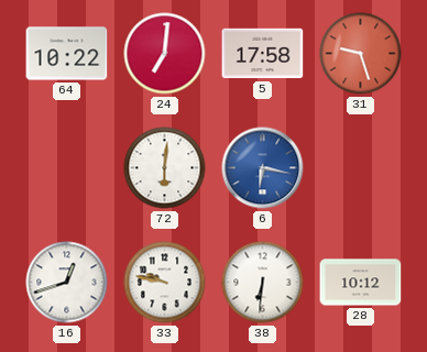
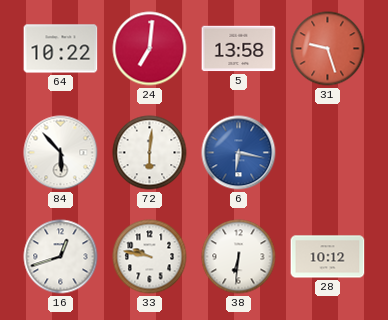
5: 17:58 -> 13:58
84: none -> 5:53
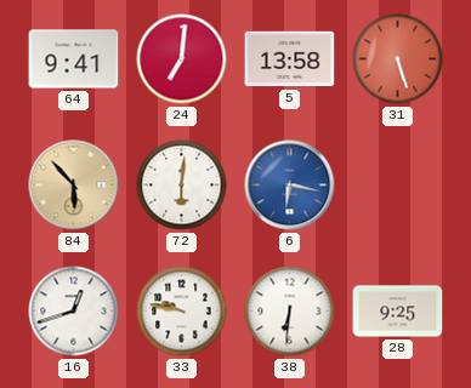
64: 10:22 -> 9:41
31: 9:27 -> 5:27
84 dial: white -> champagne
28: 10:12 -> 9:25
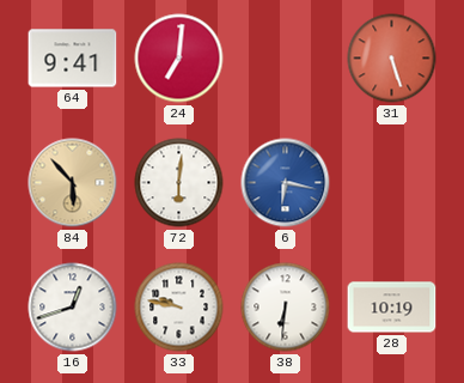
5: 13:58 -> none
28: 9:25 -> 10:19
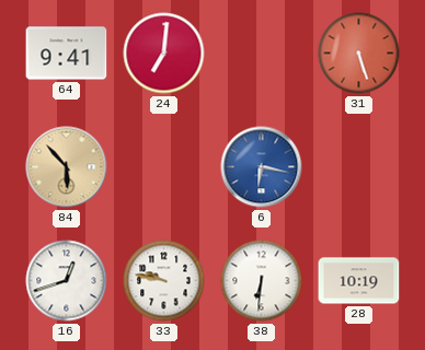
72: 6:01 -> none
